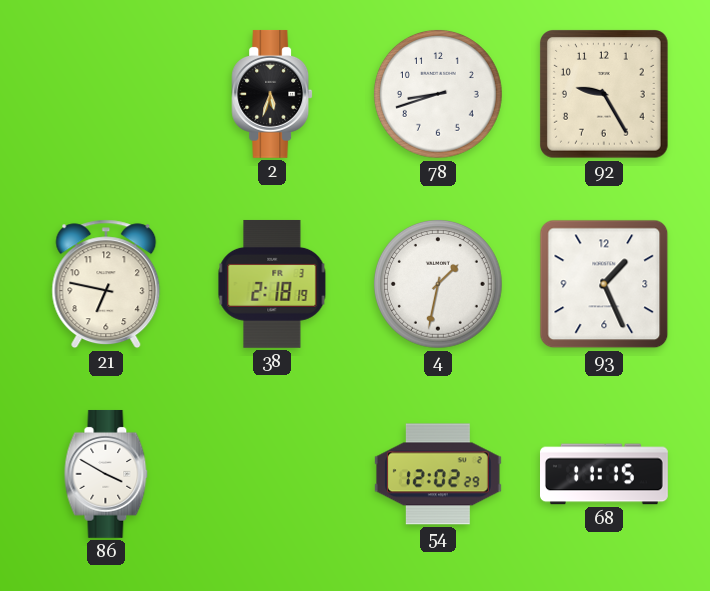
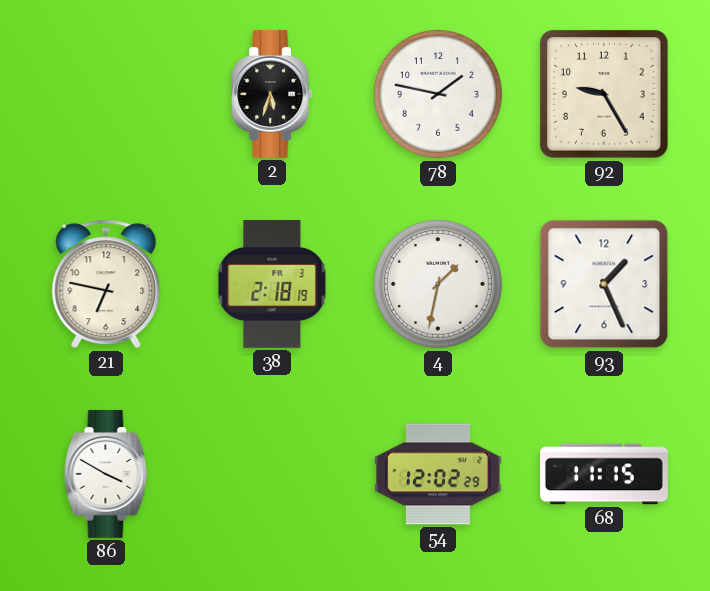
78: 8:42 -> 1:47
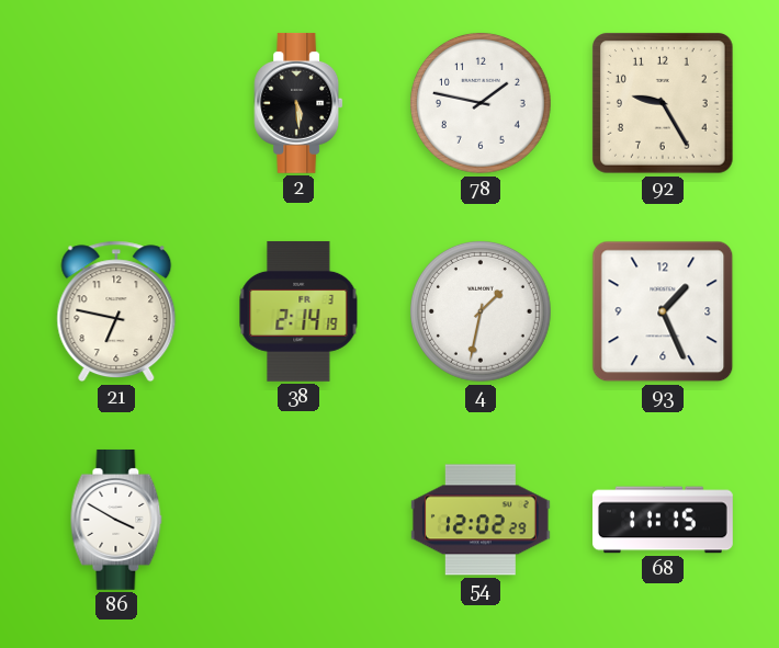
2: 5:33 -> 5:29
38: 2:18 -> 2:14
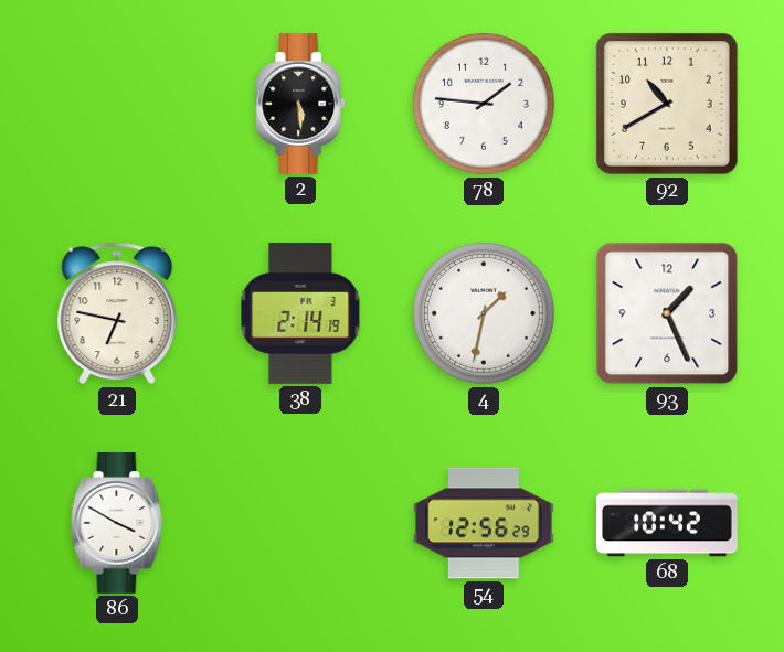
78: 1:47 -> 1:46
92: 9:25 -> 10:40
54: 12:02 -> 12:56
68: 11:15 -> 10:42
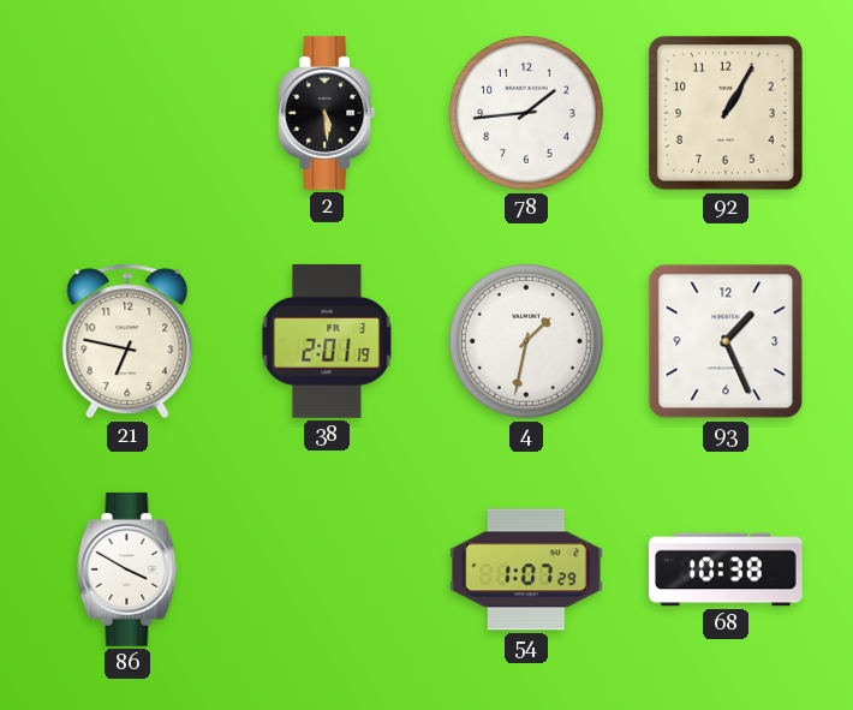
78: 1:46 -> 1:44
92: 10:40 -> 1:05
38: 2:14 -> 2:01
54: 12:56 -> 1:07
68: 10:42 -> 10:38
